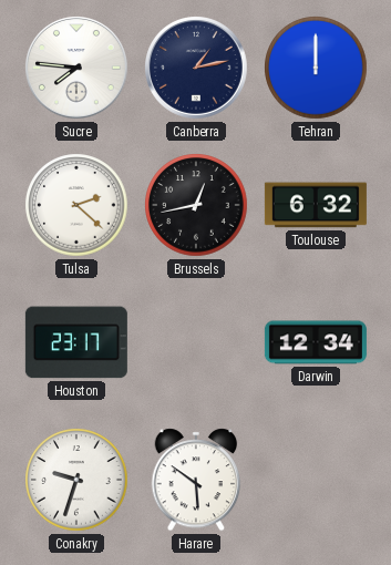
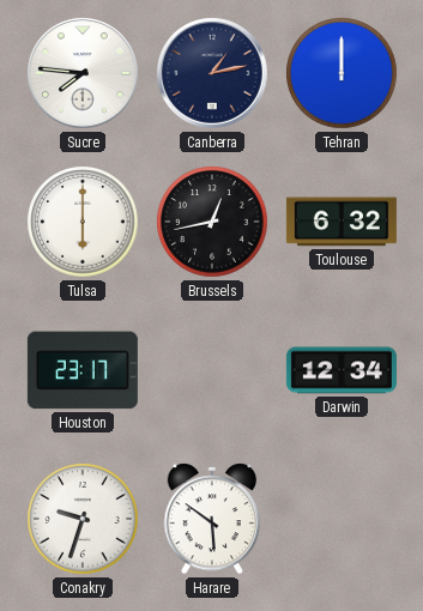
Tulsa: 2:22 -> 6:00
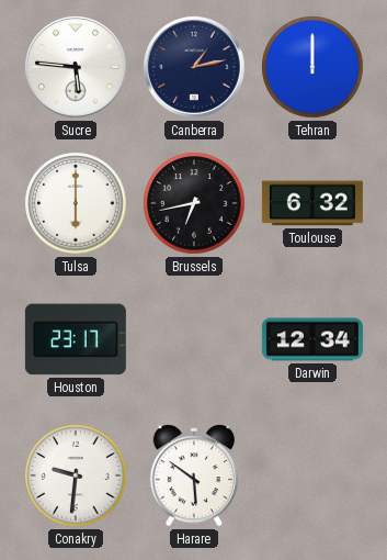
Sucre: 7:46 -> 5:46
Brussels: 12:43 -> 6:43
Conakry: 9:33 -> 9:31
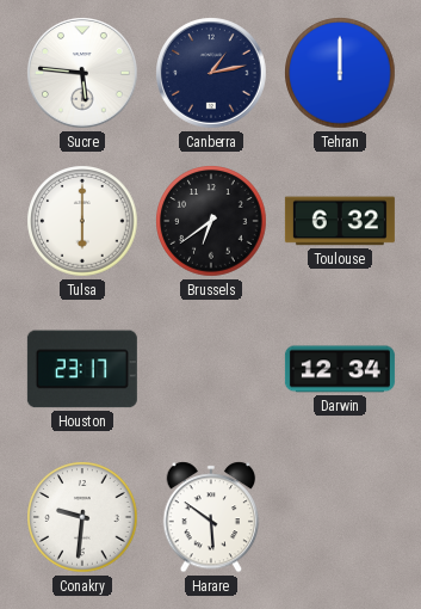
Brussels: 6:43 -> 6:39
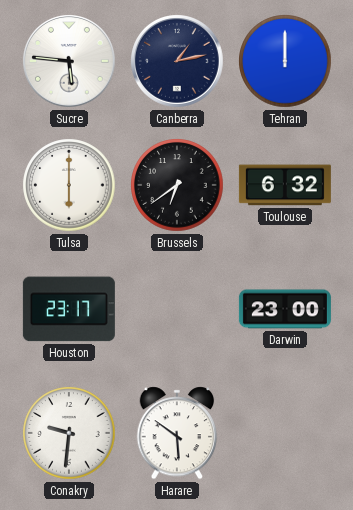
Darwin: 12:34 -> 23:00
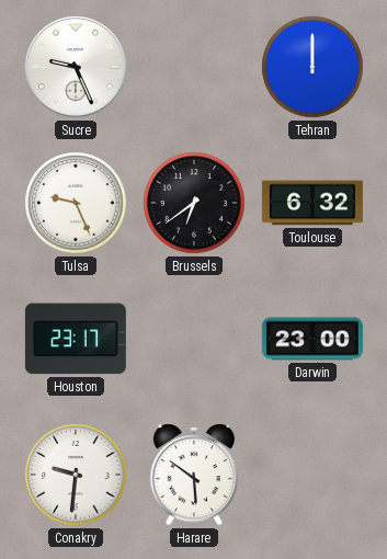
Sucre: 5:46 -> 9:26
Canberra: 1:13 -> none
Tulsa: 6:00 -> 9:26
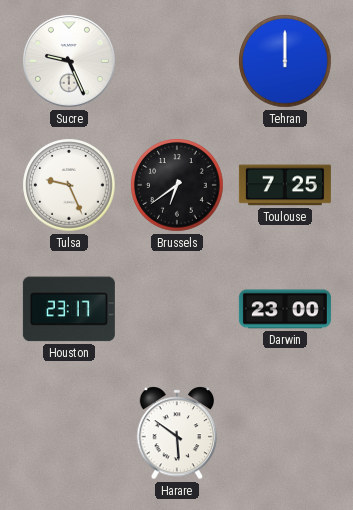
Toulouse: 6:32 -> 7:25
Conakry: 9:31 -> none
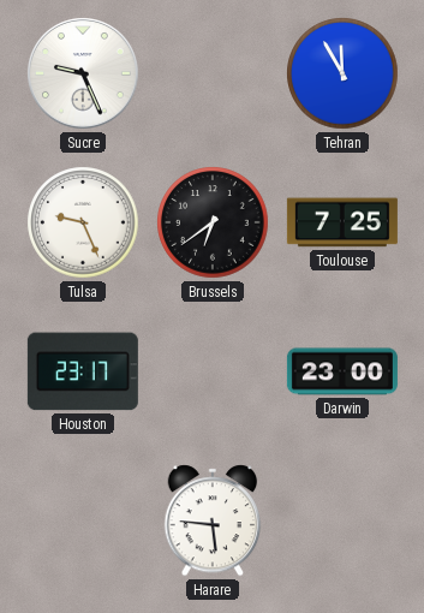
Tehran: 12:00 -> 11:55
Harare: 5:51 -> 5:46
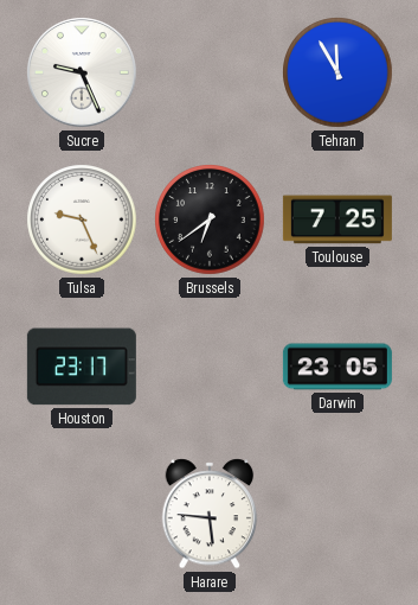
Darwin: 23:00 -> 23:05
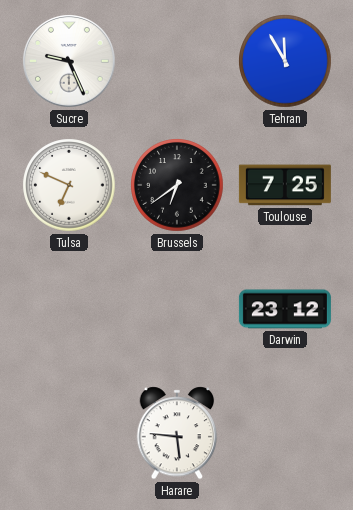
Tulsa: 9:26 -> 6:49
Houston: 23:17 -> none
Darwin: 23:05 -> 23:12
